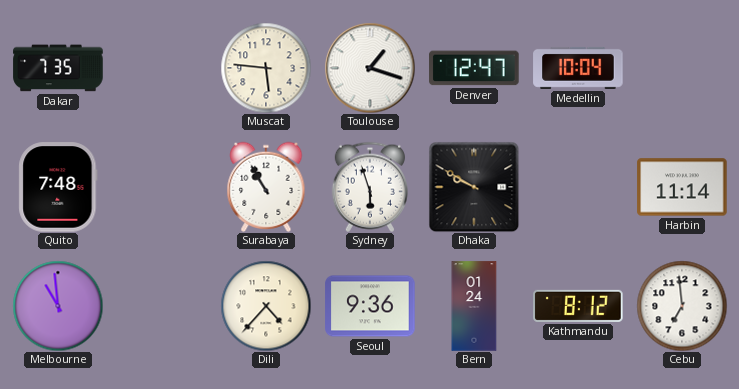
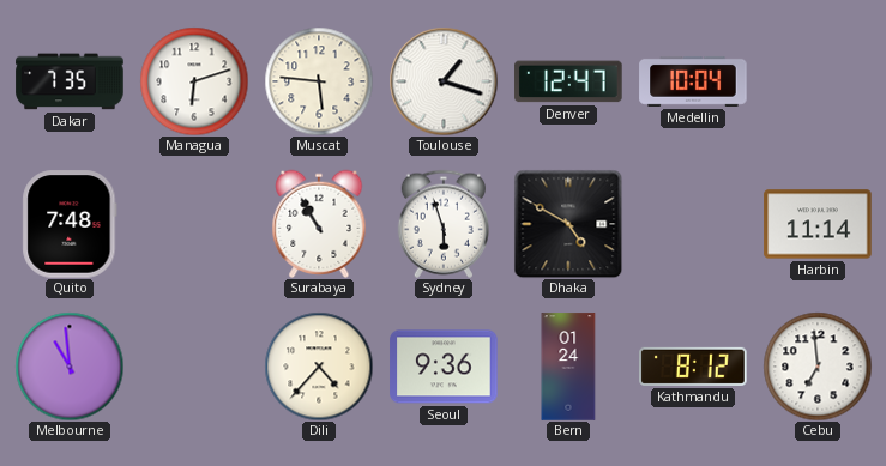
Managua: none -> 6:12
Dhaka: 9:50 -> 4:50
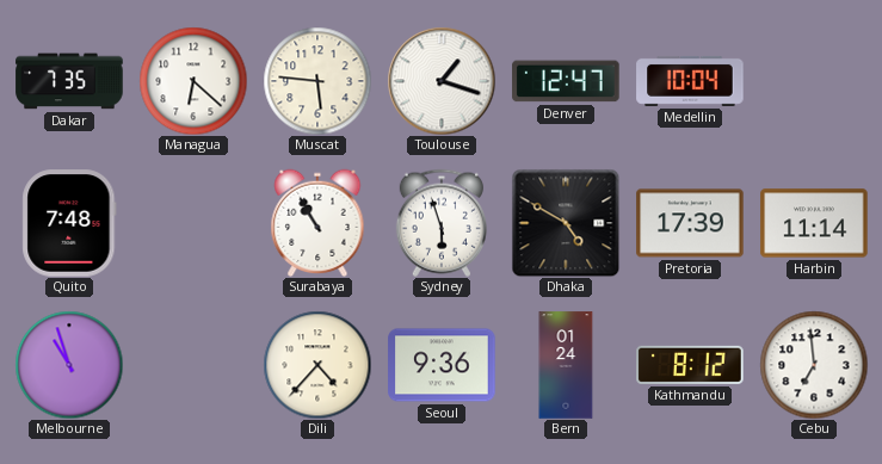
Managua: 6:12 -> 6:22
Pretoria: none -> 17:39
Melbourne: 10:59 -> 10:57
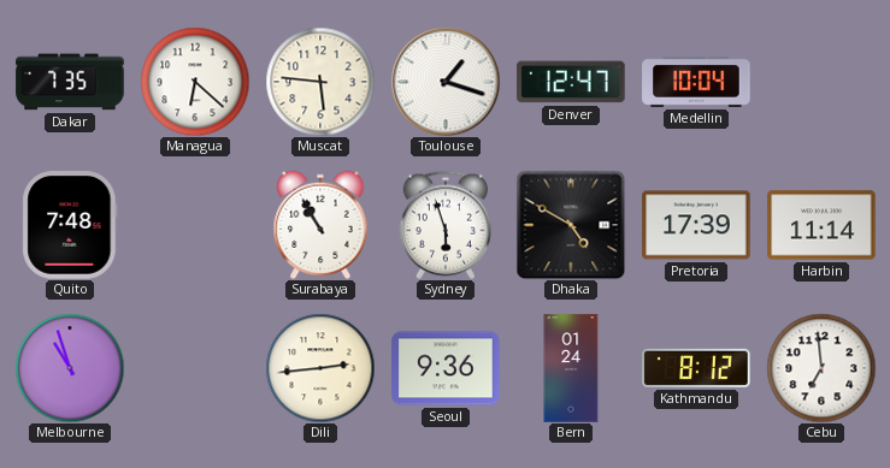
Dili: 4:37 -> 2:44
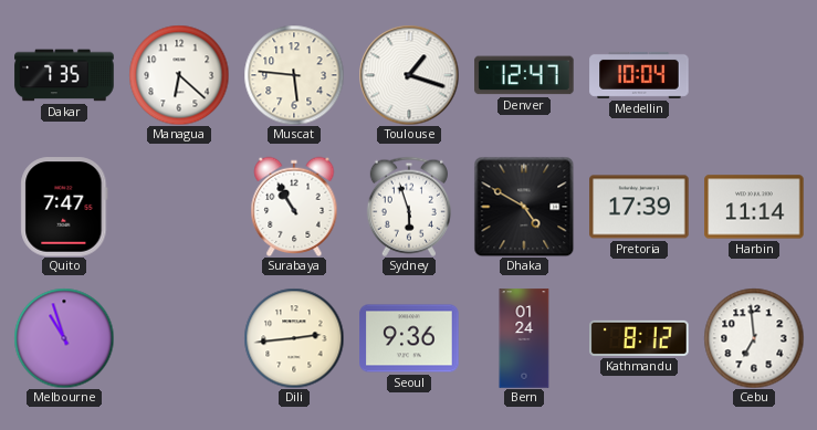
Quito: 7:48 -> 7:47
